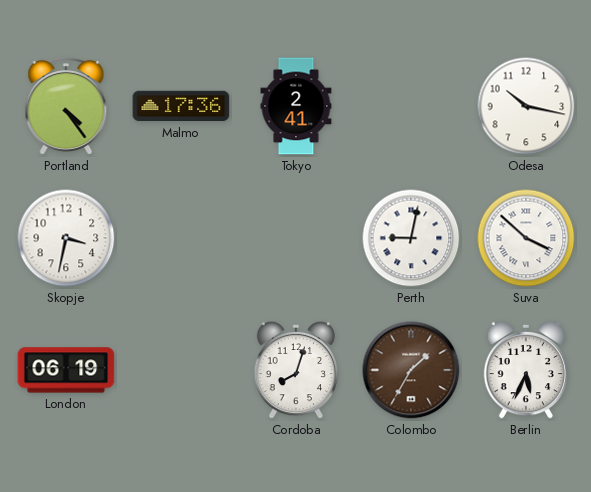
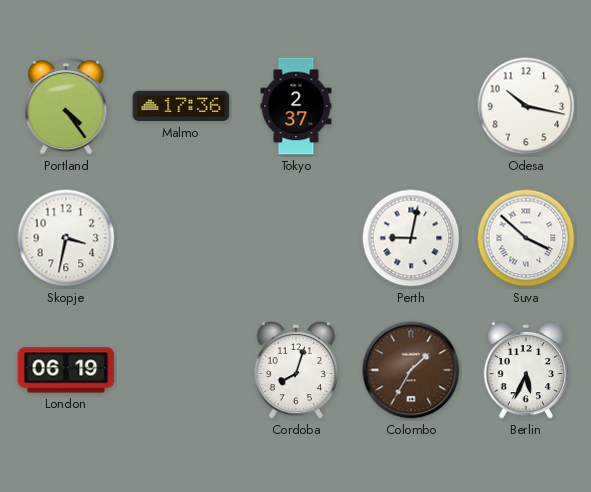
Tokyo: 2:41 -> 2:37
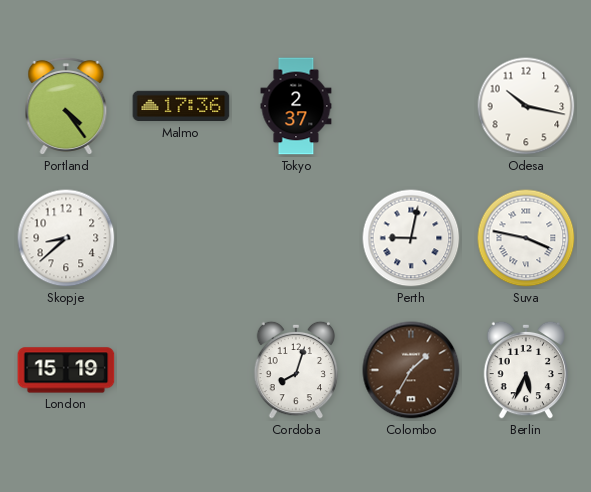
Skopje: 3:32 -> 8:38
Suva: 3:52 -> 3:47
London: 06:19 -> 15:19
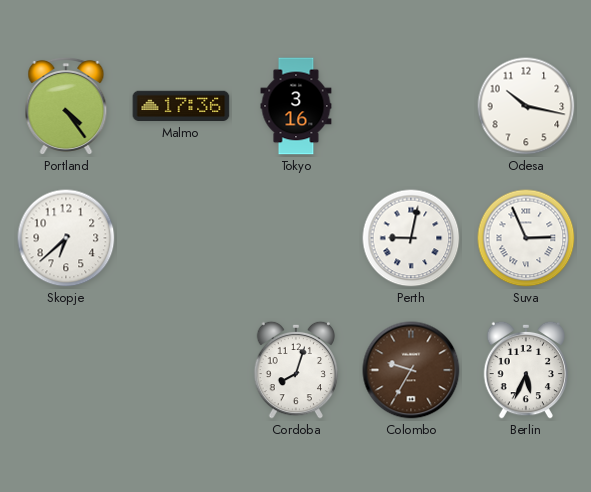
Tokyo: 2:37 -> 3:16
Skopje: 8:38 -> 6:38
Suva: 3:47 -> 2:56
London: 15:19 -> none
Colombo: 1:35 -> 9:35
